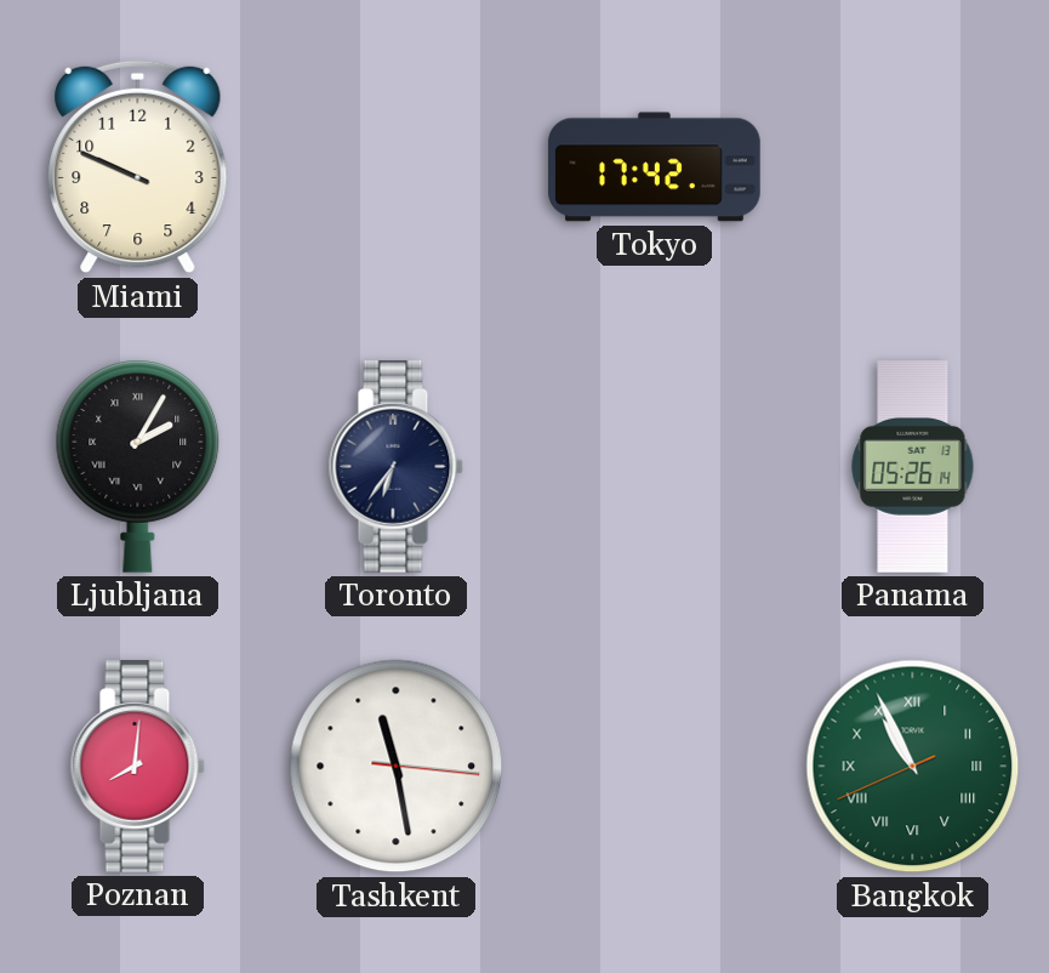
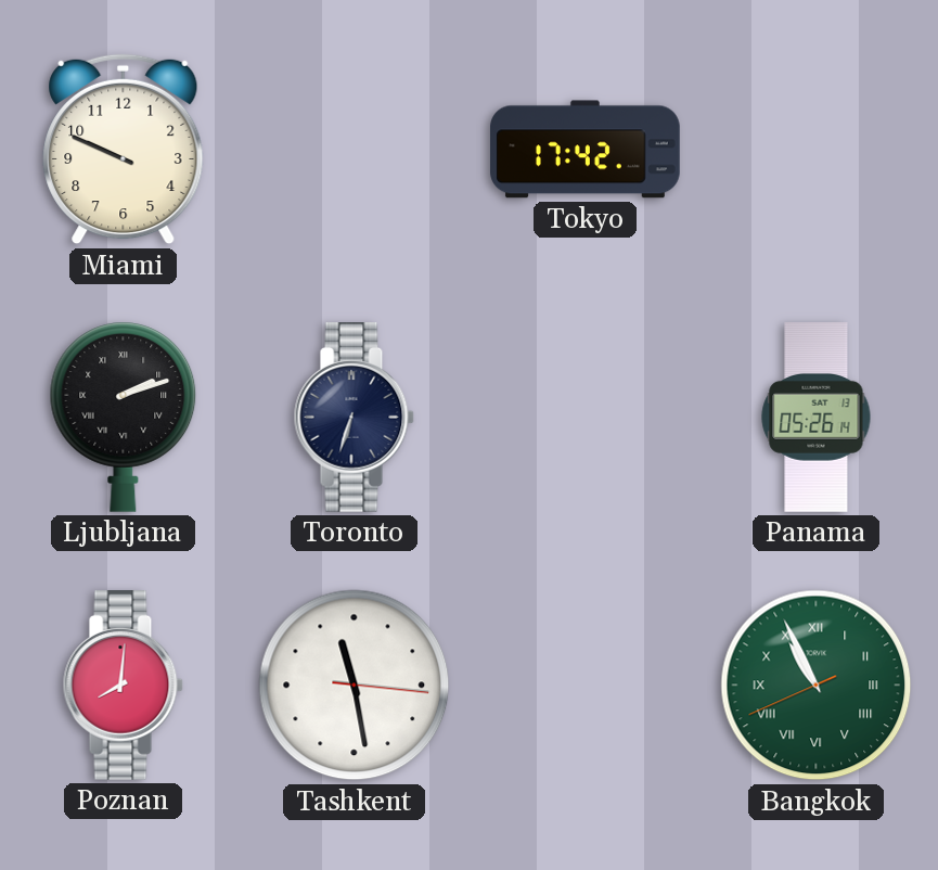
Ljubljana: 2:05 -> 2:12
Toronto: 6:36 -> 6:33
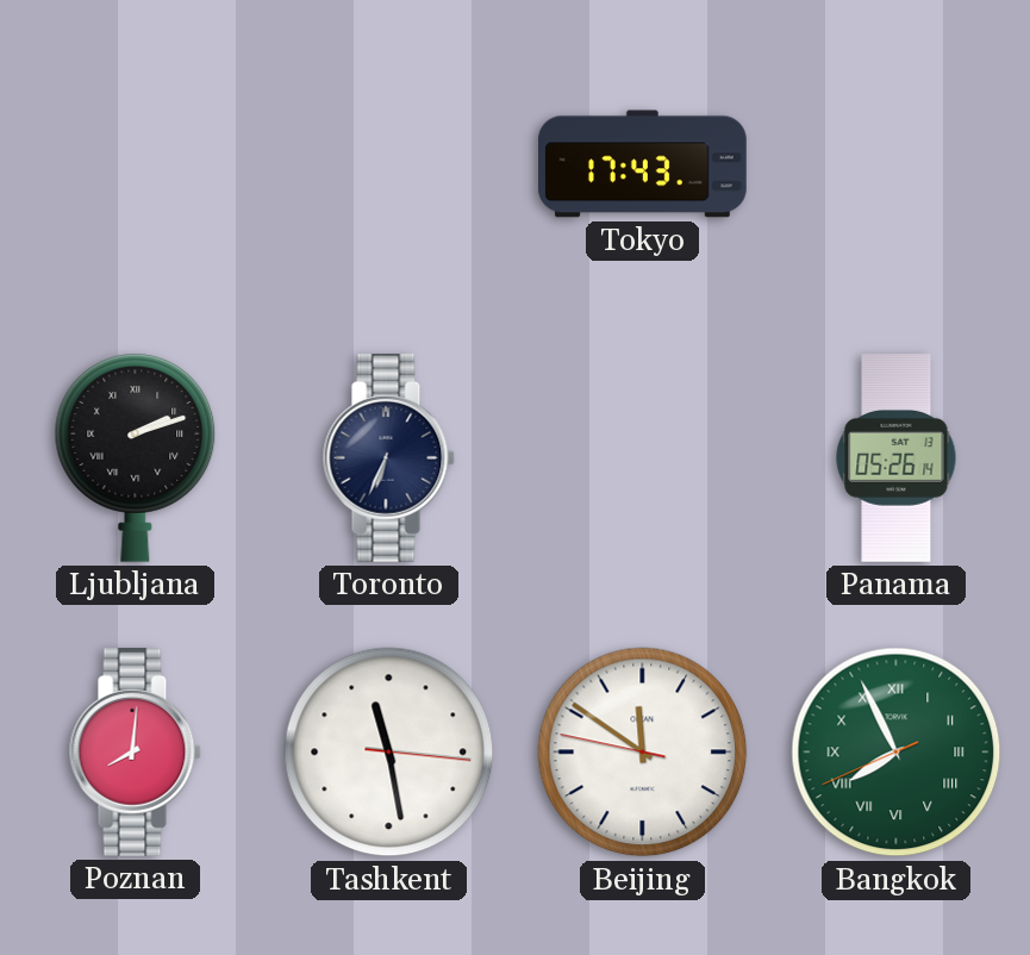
Miami: 9:49 -> none
Tokyo: 17:42 -> 17:43
Toronto: 6:33 -> 6:34
Beijing: none -> 11:50
Bangkok: 10:55 -> 7:55
